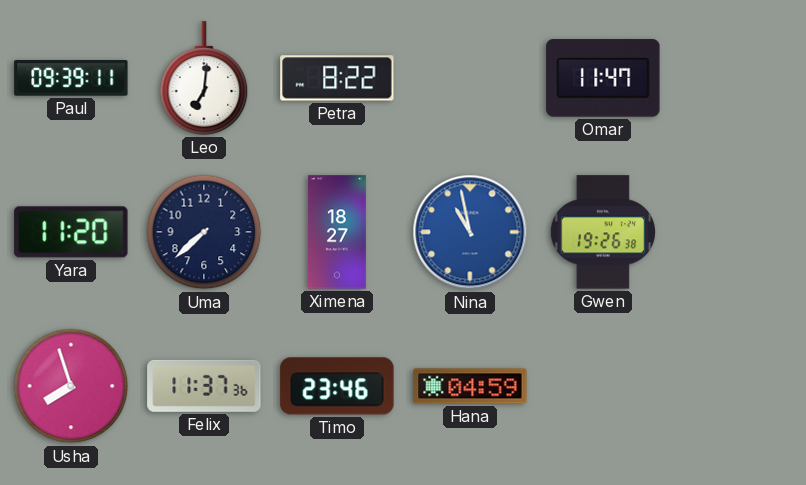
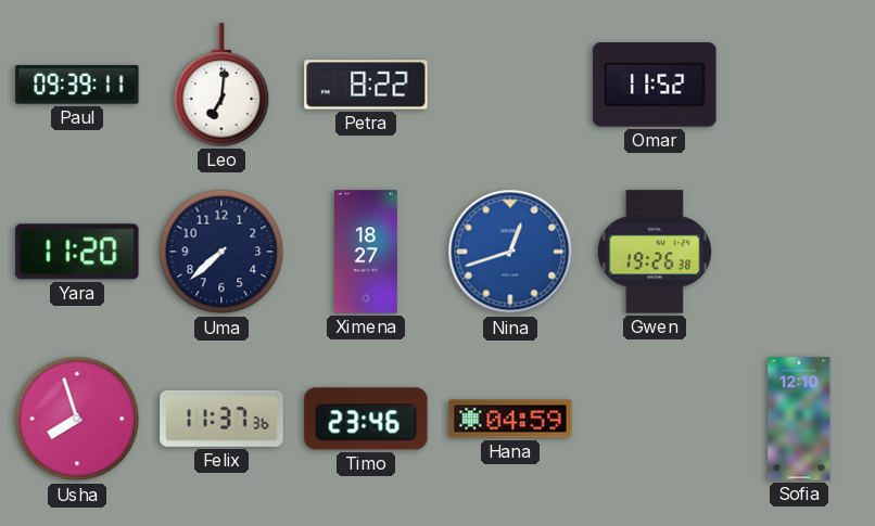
Omar: 11:47 -> 11:52
Nina: 10:58 -> 12:42
Sofia: none -> 12:10
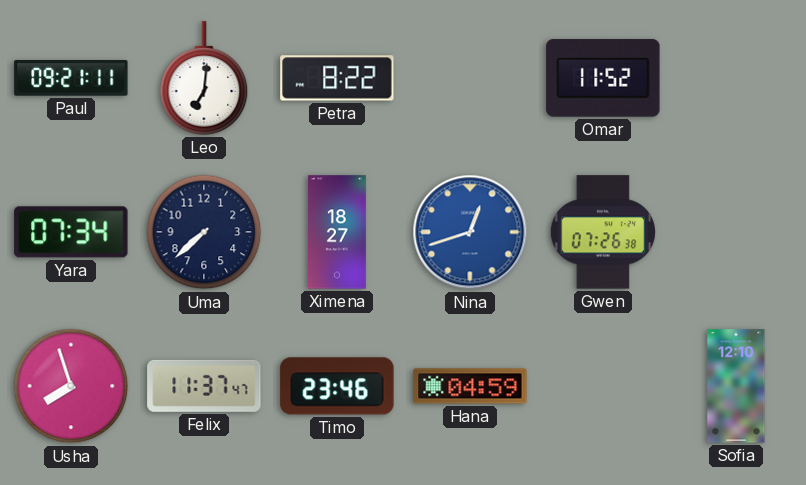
Paul: 09:39 -> 09:21
Yara: 11:20 -> 07:34
Gwen: 19:26 -> 07:26
Felix: 11:37:36 -> 11:37:47
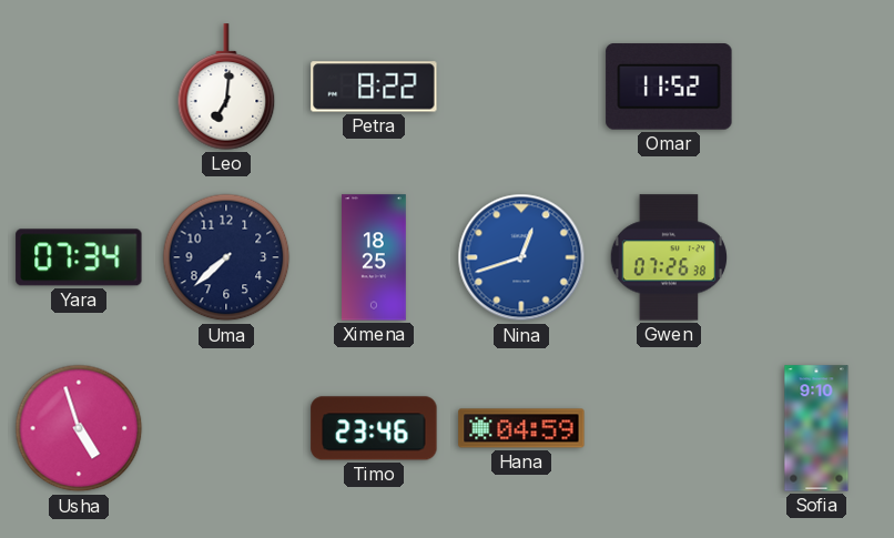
Paul: 09:21 -> none
Ximena: 18:27 -> 18:25
Usha: 7:57 -> 4:57
Felix: 11:37 -> none
Sofia: 12:10 -> 9:10
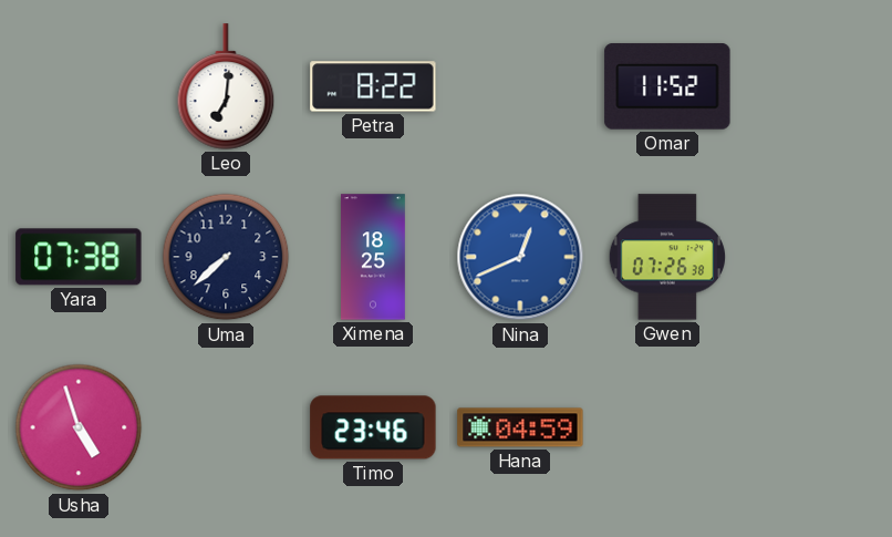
Yara: 07:34 -> 07:38
Nina: 12:42 -> 12:41
Sofia: 9:10 -> none
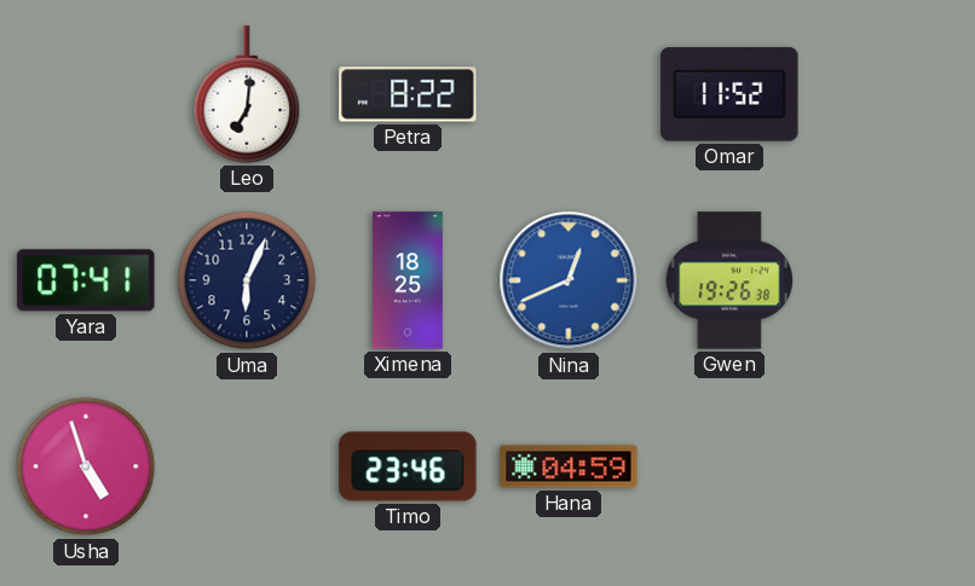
Yara: 07:38 -> 07:41
Uma: 7:38 -> 6:04
Gwen: 07:26 -> 19:26
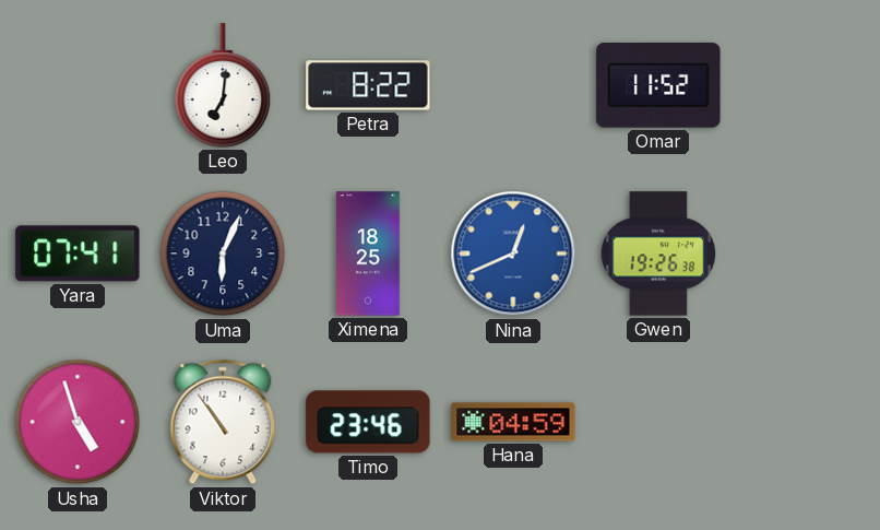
Viktor: none -> 10:54
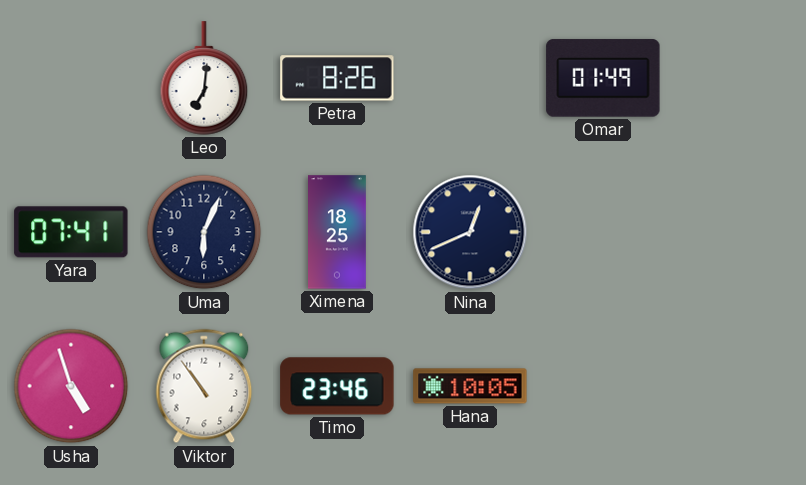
Petra: 8:22 -> 8:26
Omar: 11:52 -> 01:49
Nina dial: blue -> navy
Gwen: 19:26 -> none
Hana: 04:59 -> 10:05
